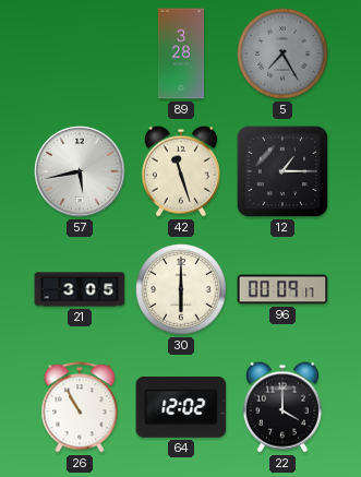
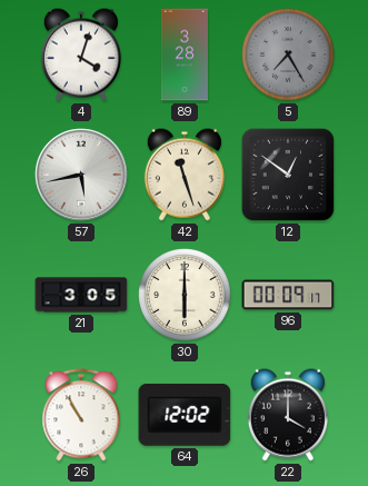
4: none -> 4:03
12: 1:15 -> 12:51
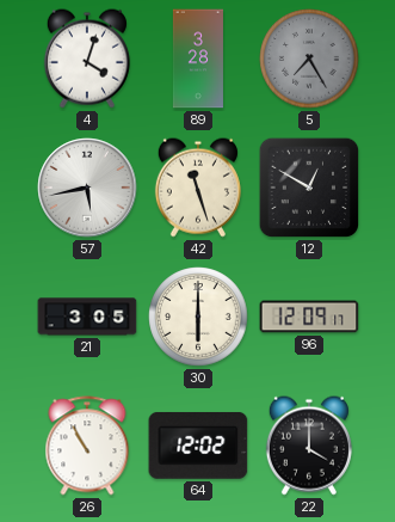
12: 12:51 -> 12:50
96: 00:09 -> 12:09
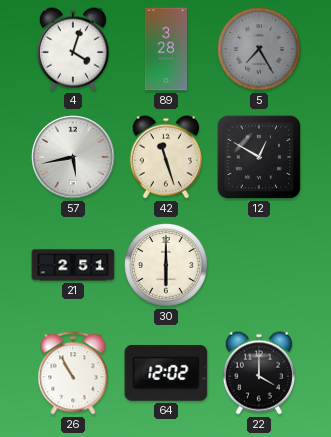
21: 3:05 -> 2:51
96: 12:09 -> none
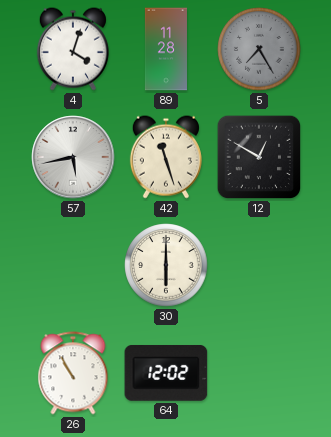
89: 3:28 -> 11:28
21: 2:51 -> none
22: 4:00 -> none
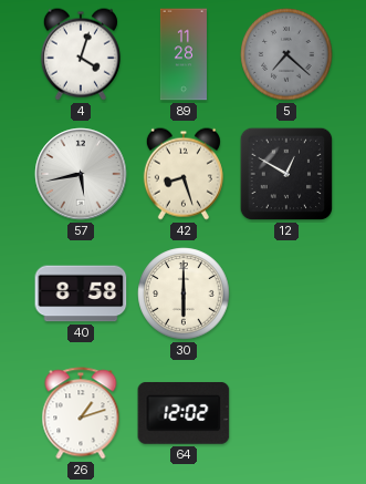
5: 7:25 -> 7:22
42: 11:27 -> 8:27
40: none -> 8:58
26: 10:55 -> 1:12
